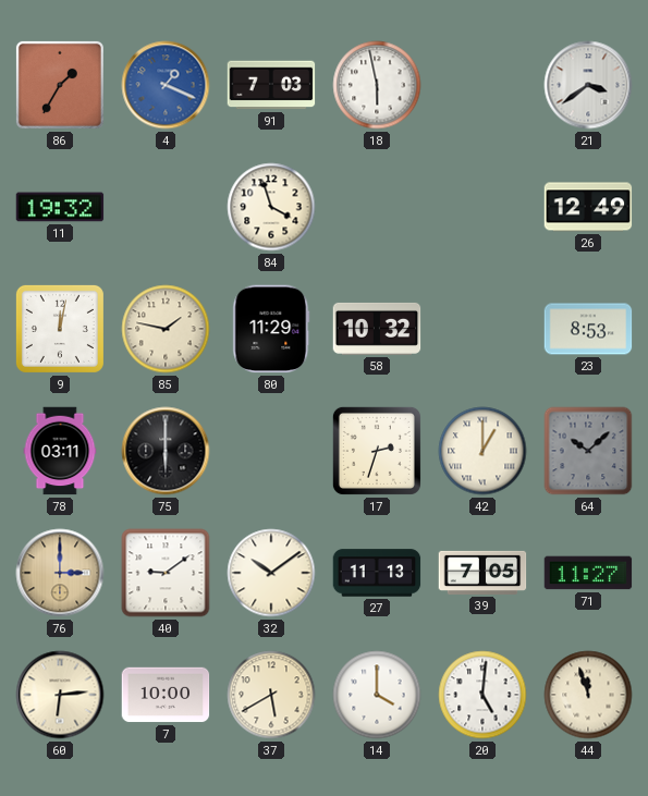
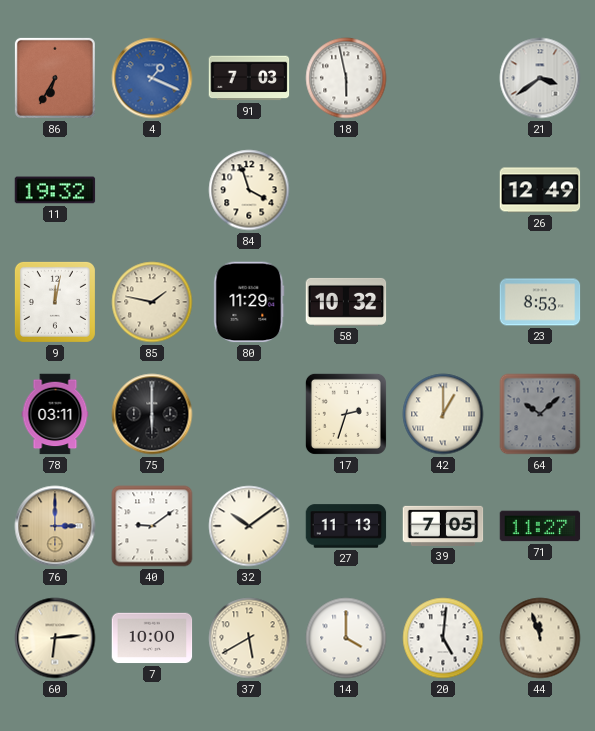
86: 1:35 -> 6:35
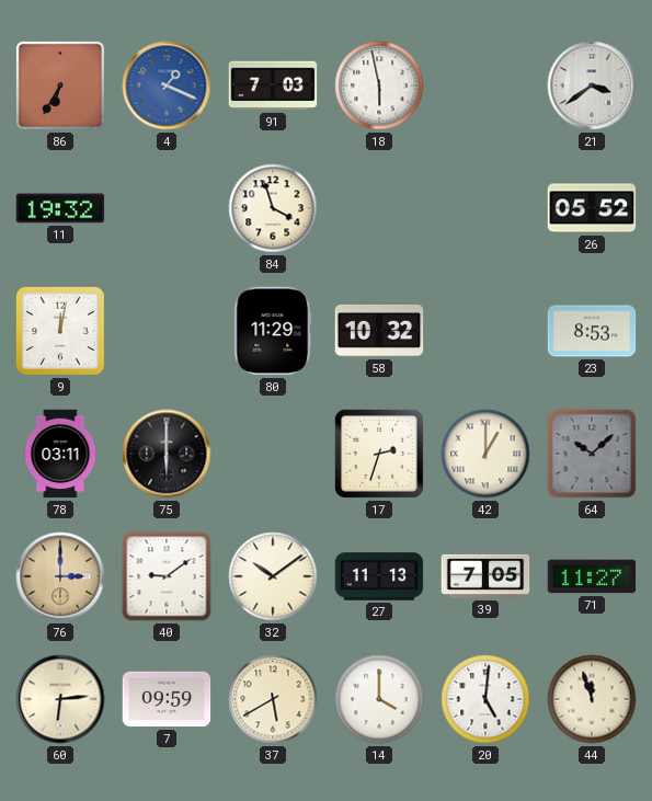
26: 12:49 -> 05:52
85: 1:47 -> none
7: 10:00 -> 09:59
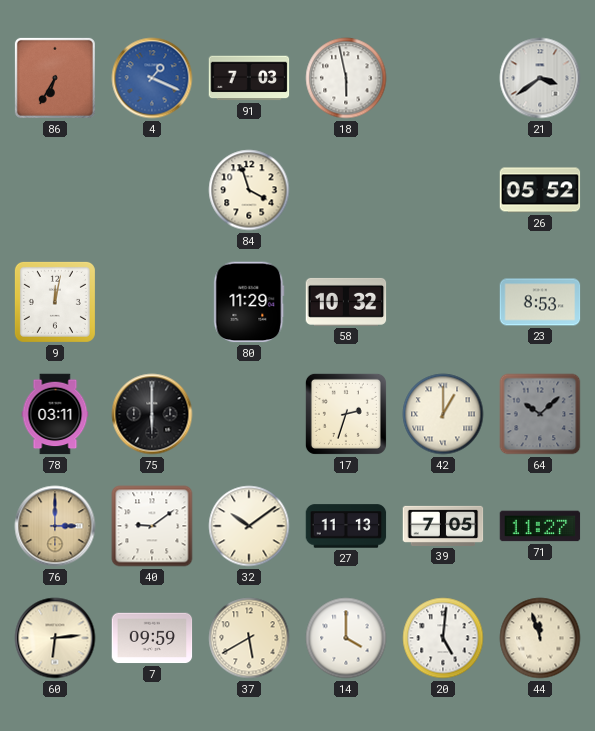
11: 19:32 -> none
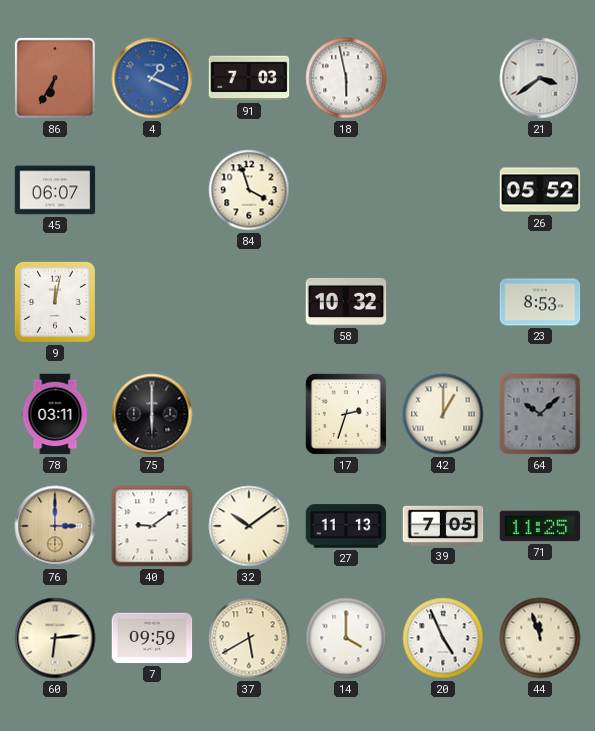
45: none -> 06:07
80: 11:29 -> none
71: 11:27 -> 11:25
20: 5:01 -> 4:56
